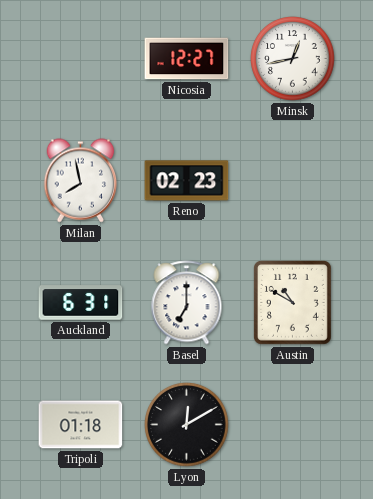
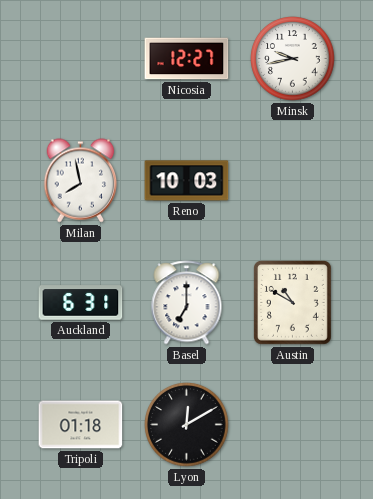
Minsk: 12:43 -> 9:43
Reno: 02:23 -> 10:03
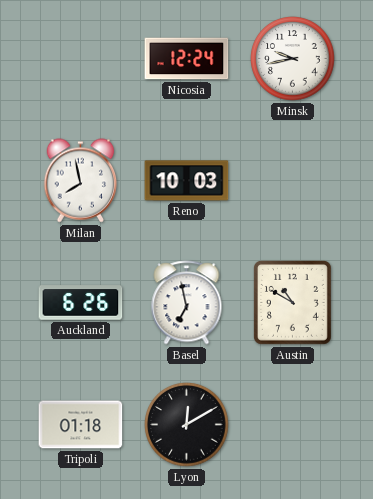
Nicosia: 12:27 -> 12:24
Auckland: 6:31 -> 6:26
Basel: 7:00 -> 6:58
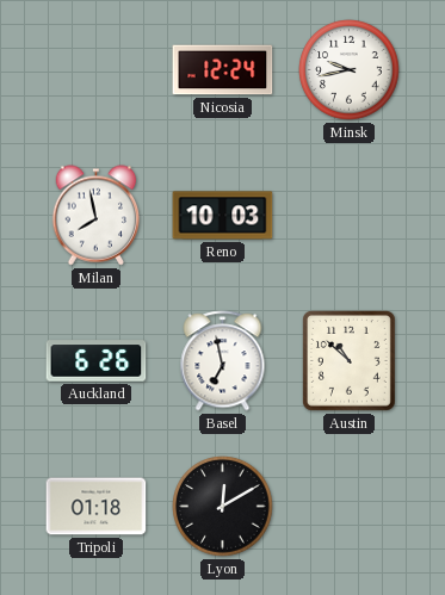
Austin: 10:50 -> 10:52
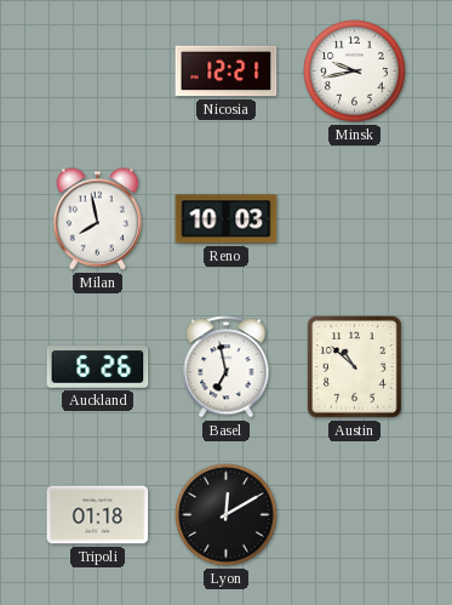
Nicosia: 12:24 -> 12:21
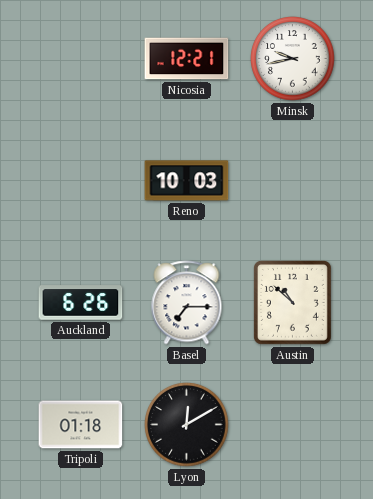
Milan: 7:58 -> none
Basel: 6:58 -> 7:15
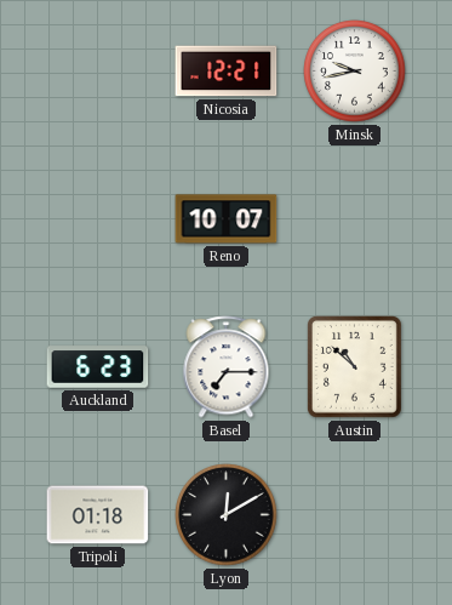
Reno: 10:03 -> 10:07
Auckland: 6:26 -> 6:23
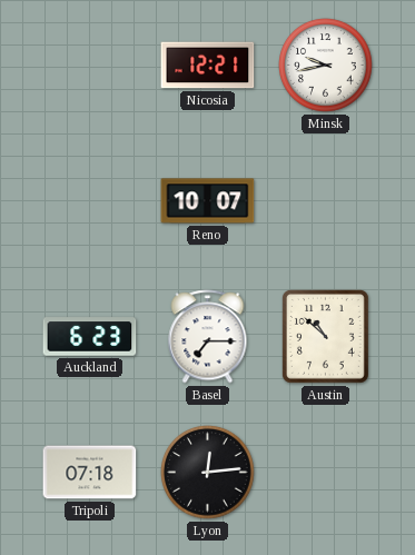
Tripoli: 01:18 -> 07:18
Lyon: 12:10 -> 12:14
